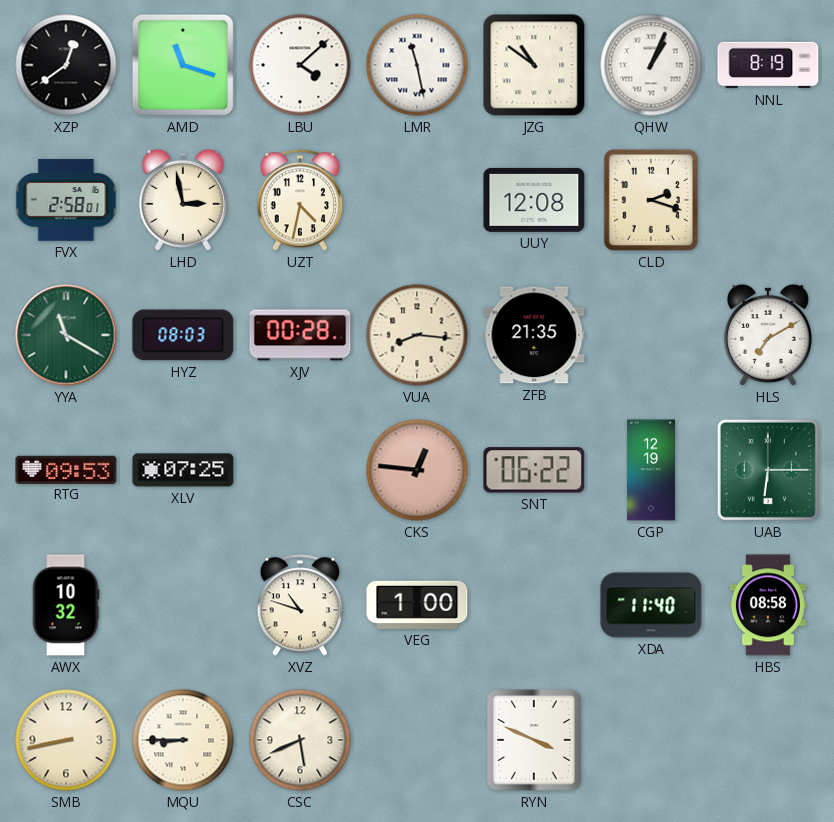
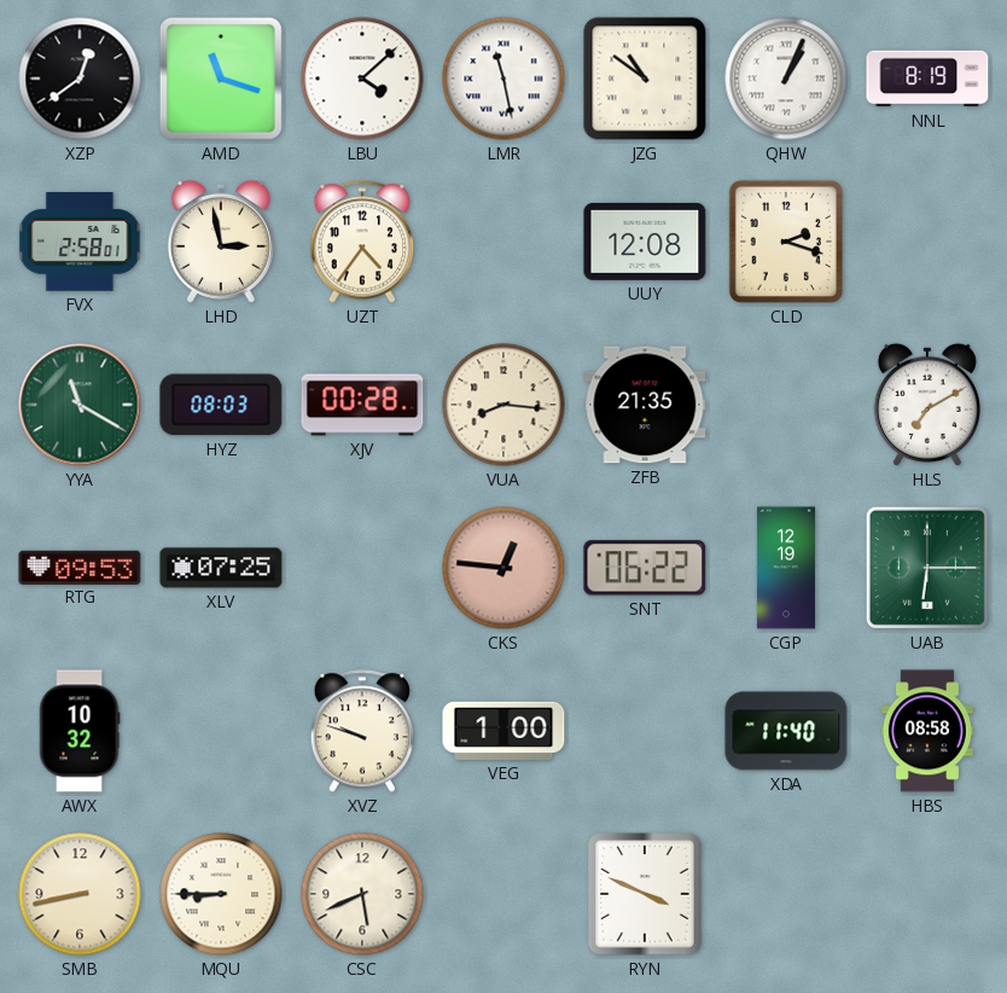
UZT: 4:32 -> 4:36
XVZ: 10:48 -> 9:48
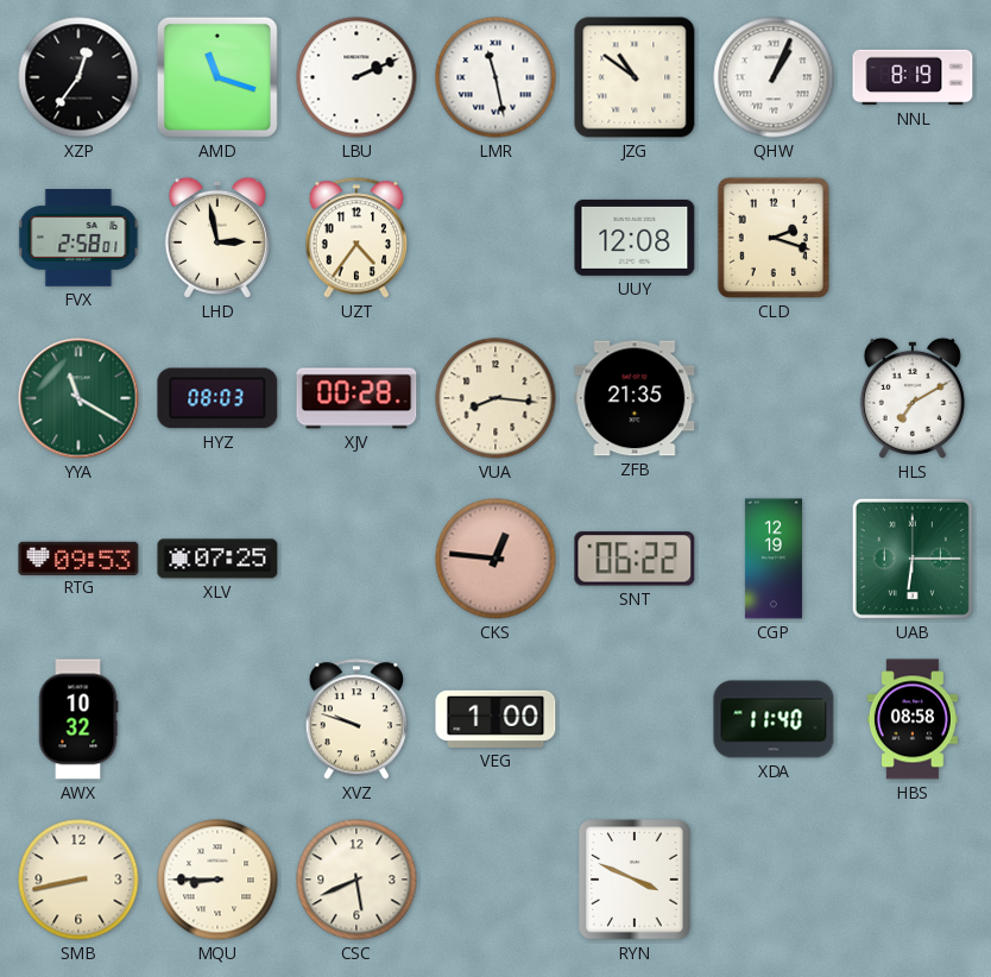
XZP: 12:39 -> 12:36
LBU: 4:08 -> 2:11
